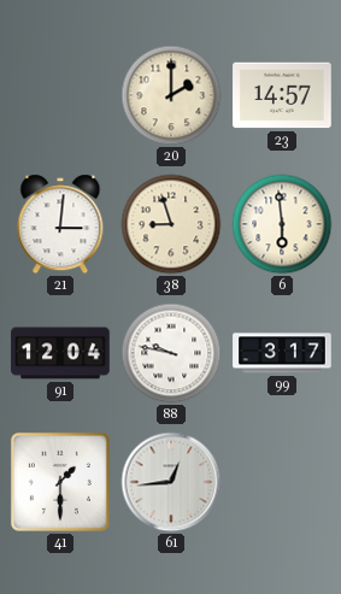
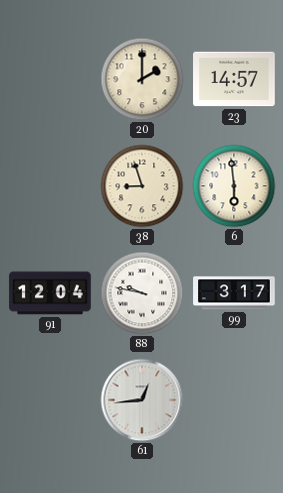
21: 3:01 -> none
41: 1:30 -> none
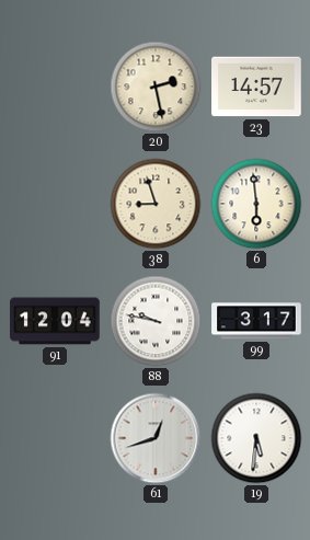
20: 2:00 -> 2:28
61: 12:44 -> 12:42
19: none -> 5:31
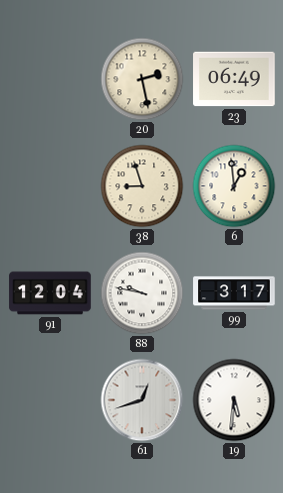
23: 14:57 -> 06:49
6: 5:59 -> 12:59
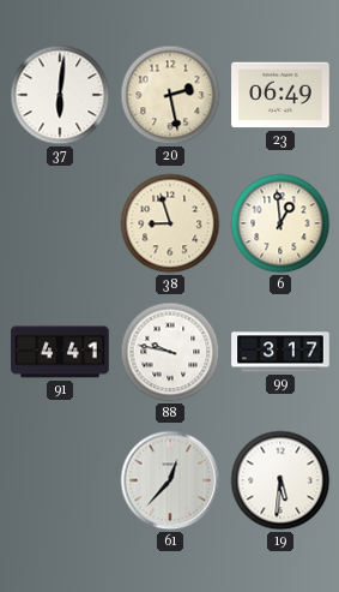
37: none -> 6:01
91: 12:04 -> 4:41
61: 12:42 -> 12:37
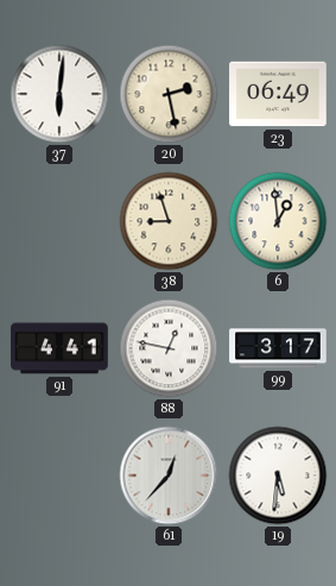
88: 9:47 -> 12:47
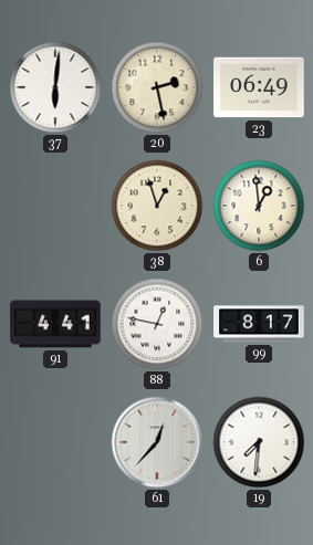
38: 8:57 -> 12:57
99: 3:17 -> 8:17
19: 5:31 -> 7:31
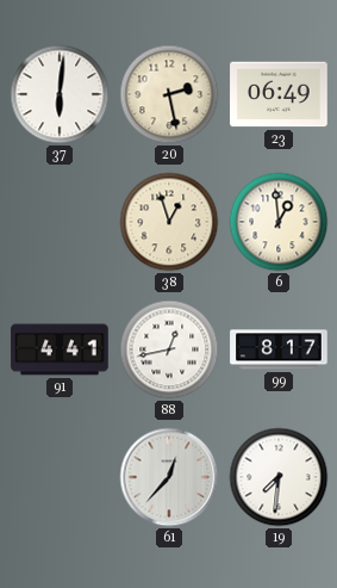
88: 12:47 -> 12:43
